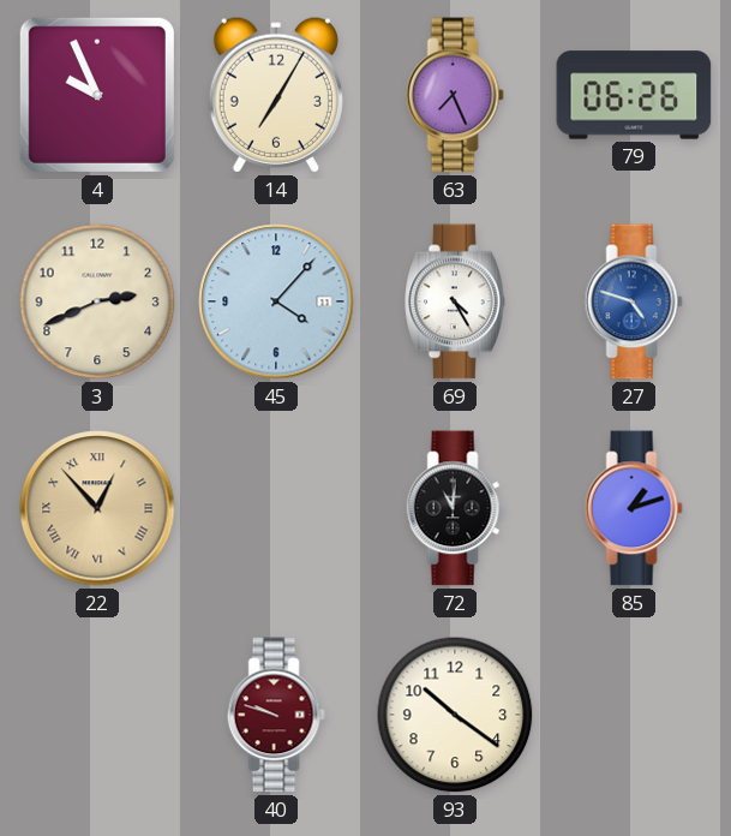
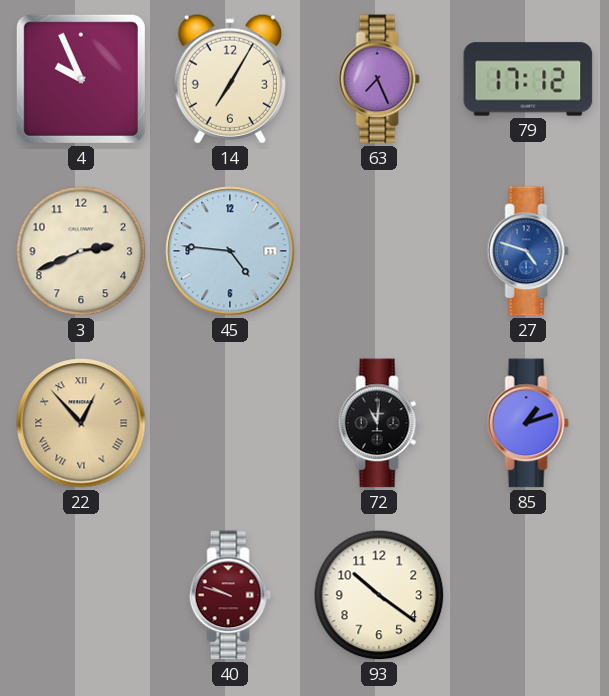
79: 06:26 -> 17:12
45: 4:07 -> 4:46
69: 4:25 -> none
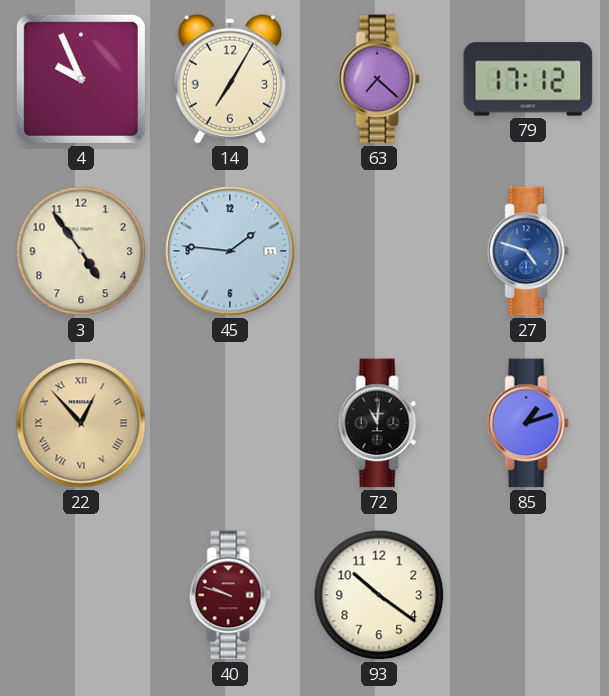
63: 7:26 -> 7:22
3: 2:41 -> 4:54
45: 4:46 -> 1:46
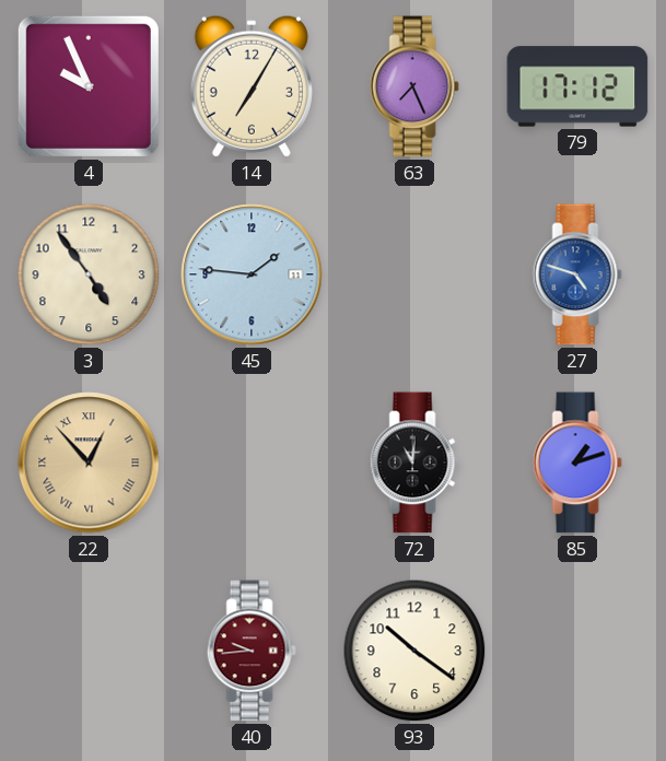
63: 7:22 -> 7:26
40: 9:48 -> 9:44
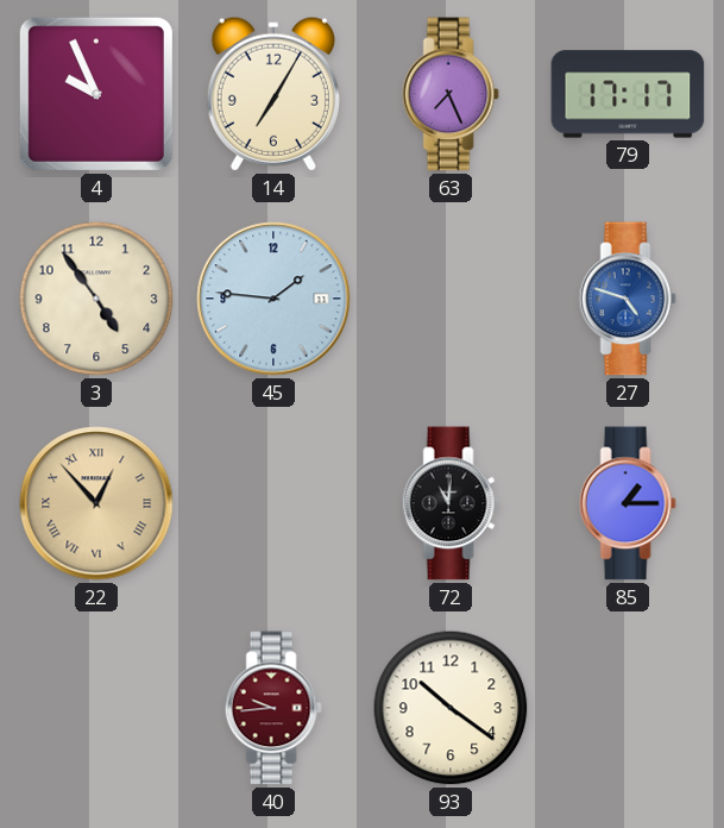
79: 17:12 -> 17:17
85: 1:12 -> 1:15
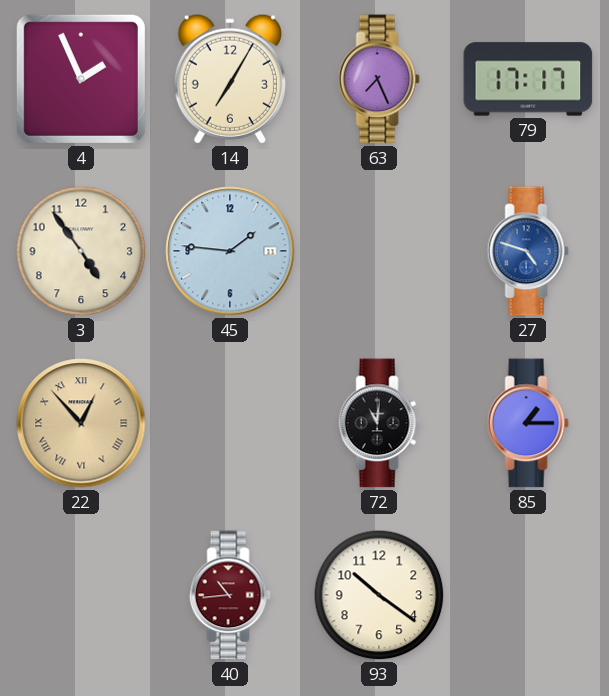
4: 9:56 -> 1:56
40: 9:44 -> 10:44
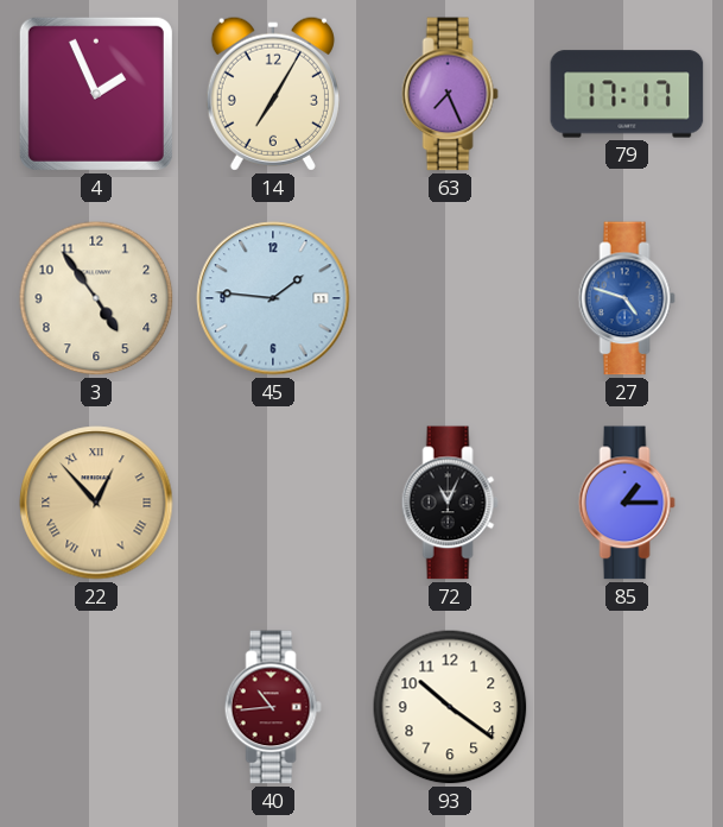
72: 11:01 -> 11:04
